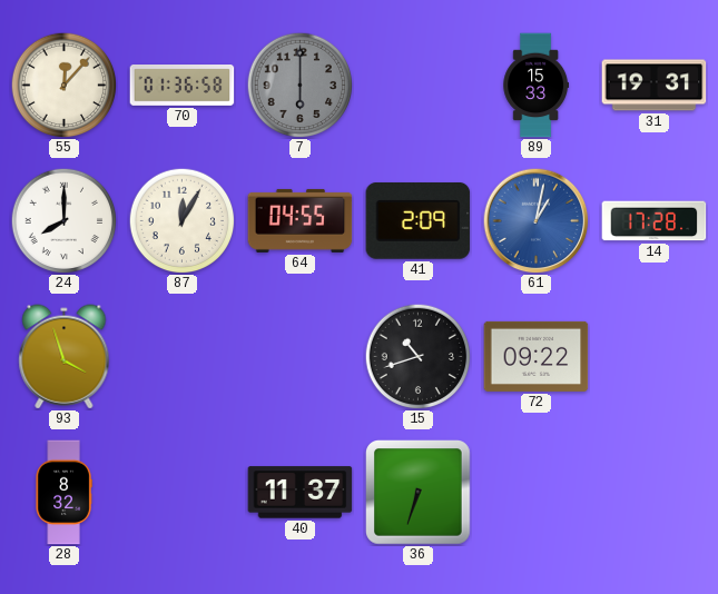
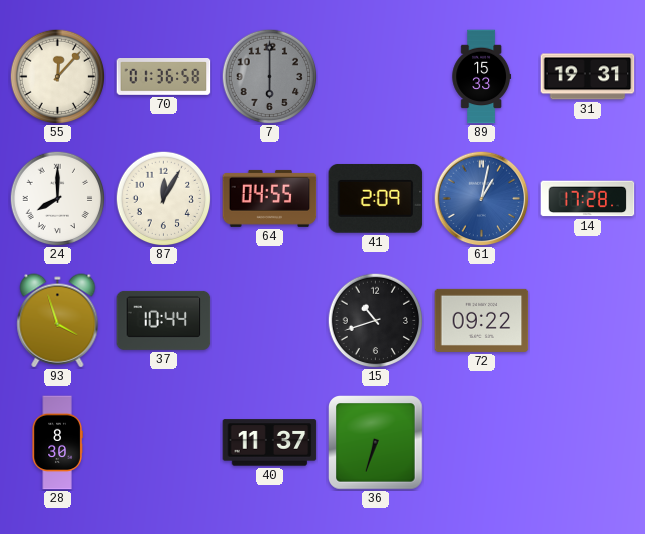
37: none -> 10:44
28: 8:32 -> 8:30
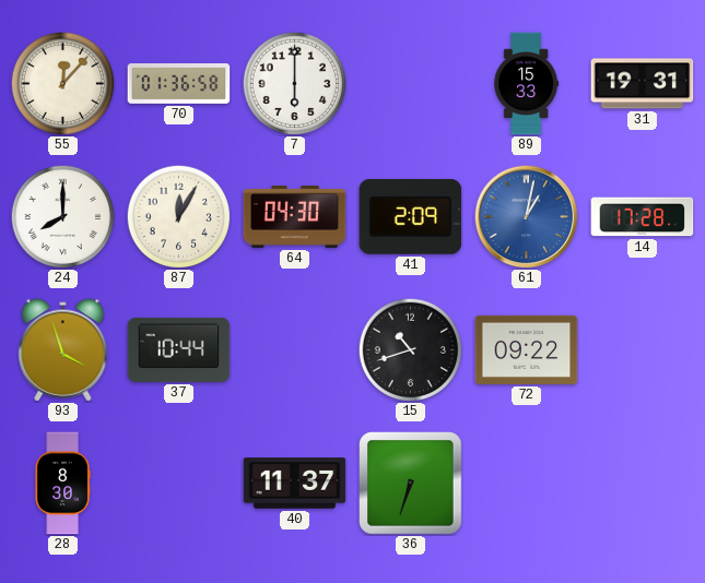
7 dial: grey -> white
64: 04:55 -> 04:30
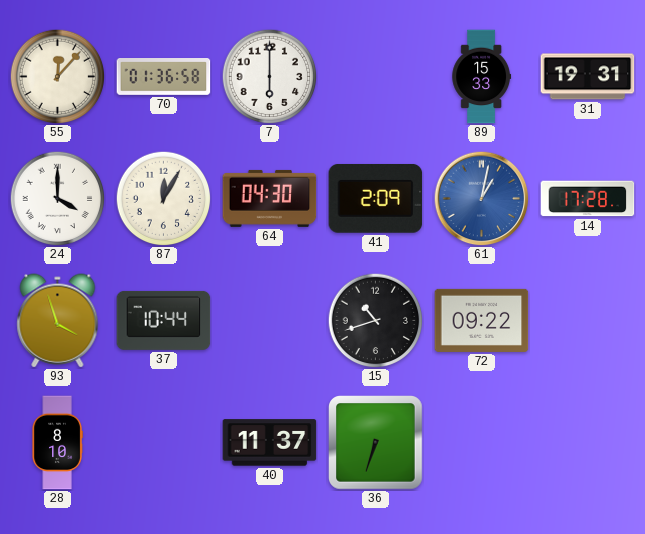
24: 8:00 -> 4:00
28: 8:30 -> 8:10
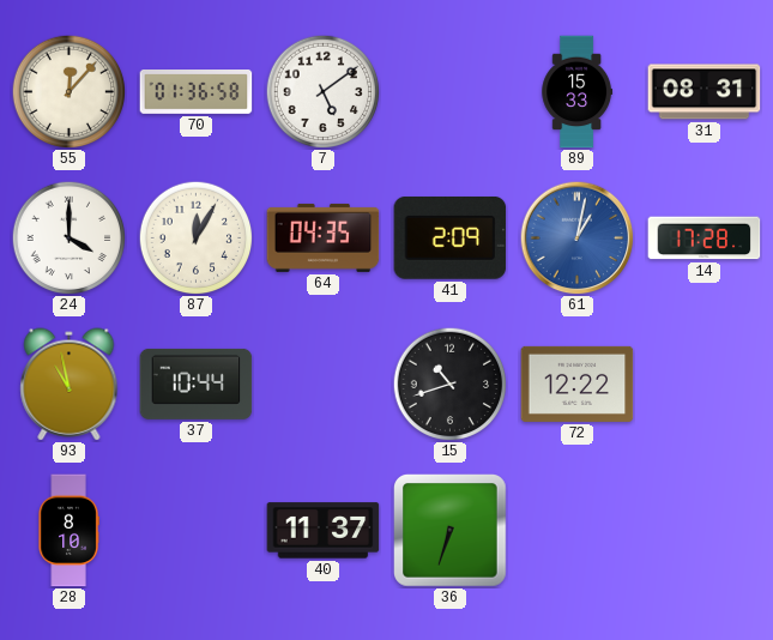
7: 6:00 -> 5:09
31: 19:31 -> 08:31
64: 04:30 -> 04:35
93: 3:57 -> 10:58
72: 09:22 -> 12:22
